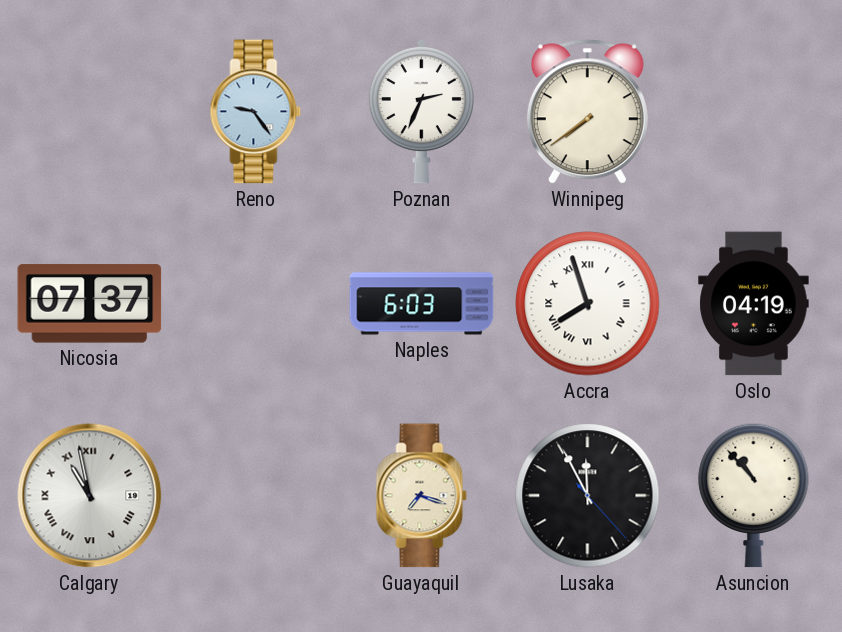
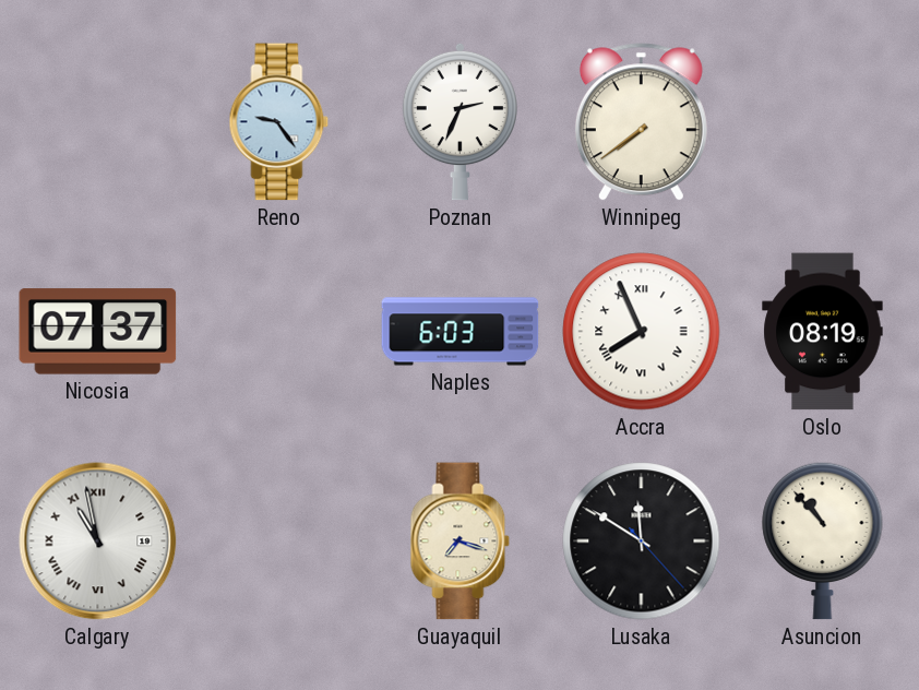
Accra: 7:57 -> 7:56
Oslo: 04:19 -> 08:19
Lusaka: 11:55 -> 11:50
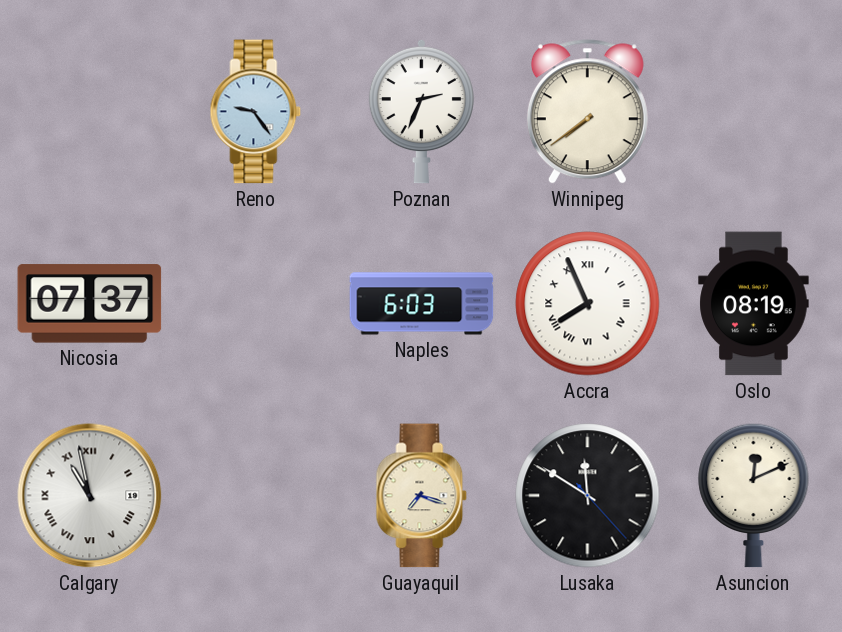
Asuncion: 10:53 -> 12:11
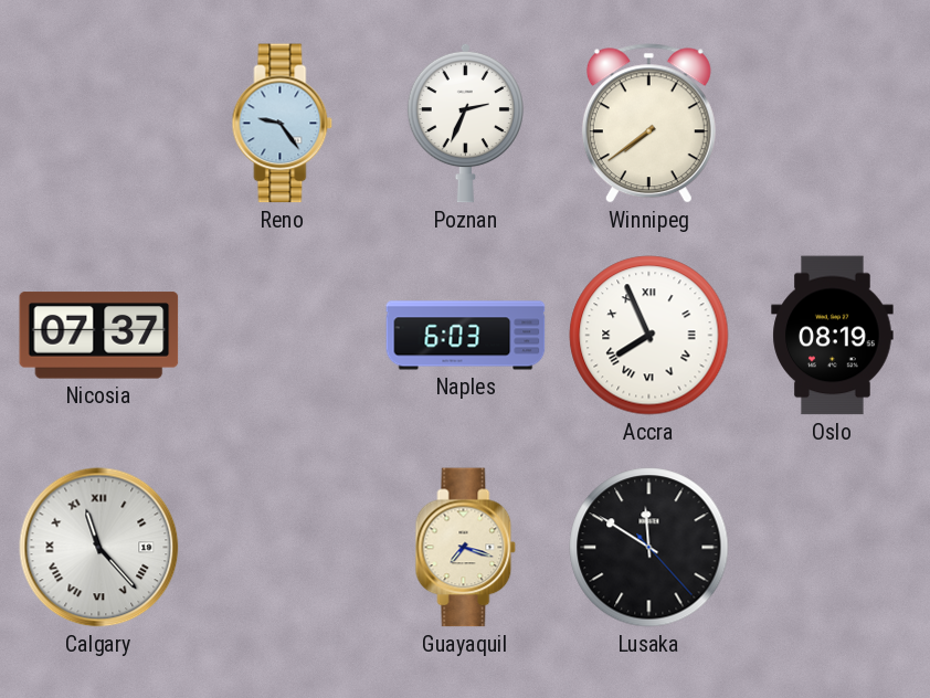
Calgary: 10:58 -> 11:23
Asuncion: 12:11 -> none
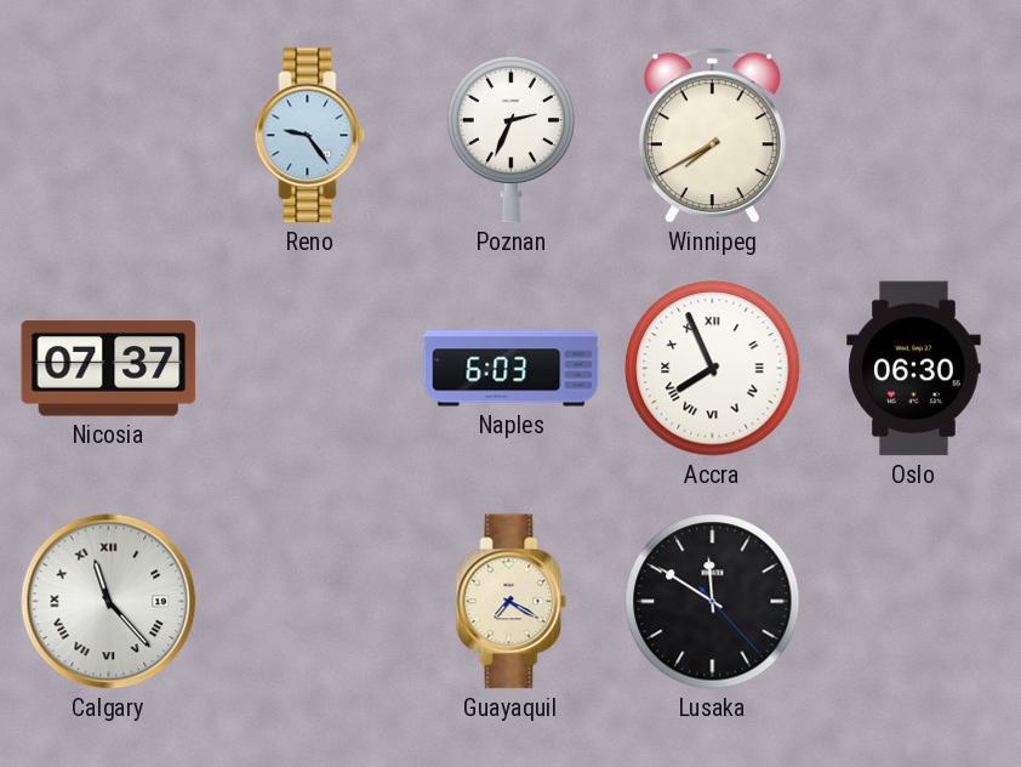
Winnipeg: 7:39 -> 7:40
Oslo: 08:19 -> 06:30
Guayaquil: 7:18 -> 7:20
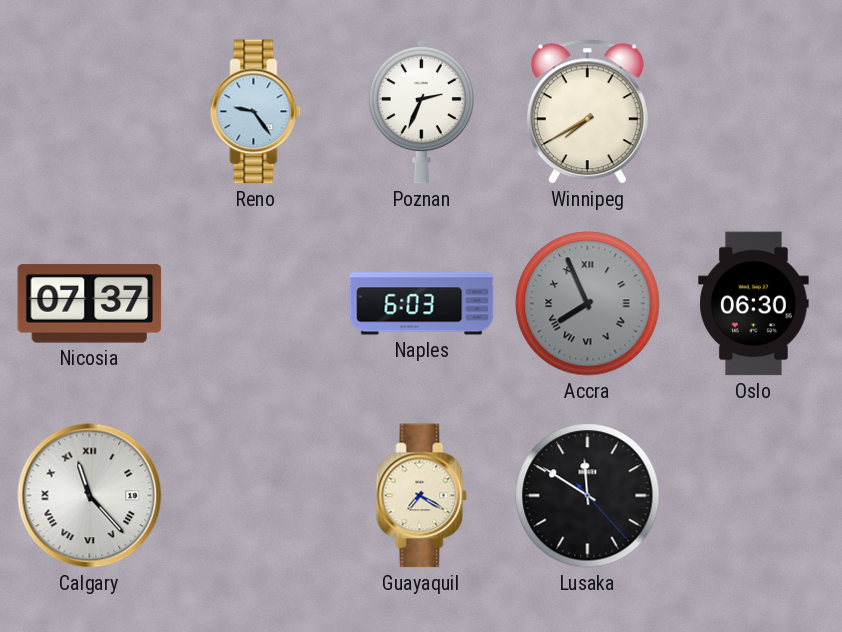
Accra dial: white -> grey
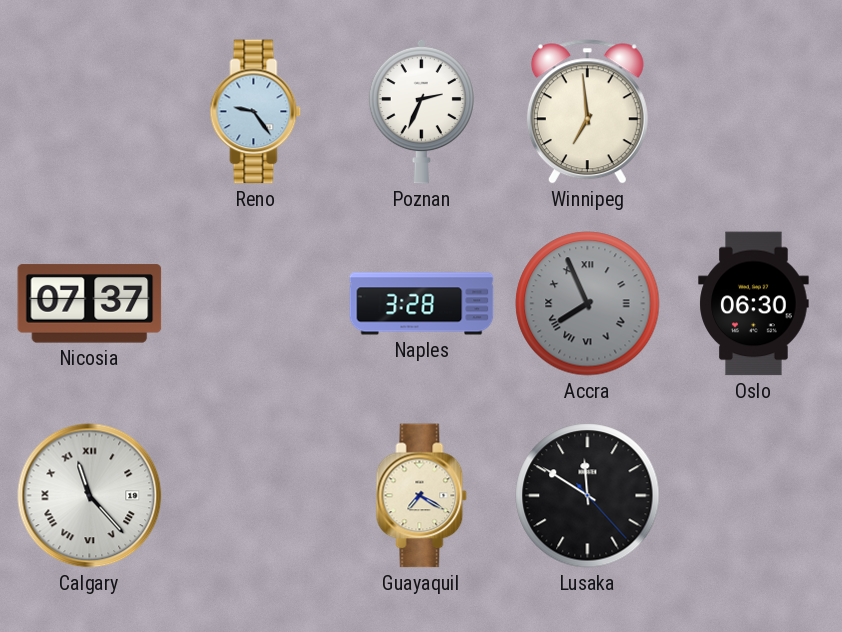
Winnipeg: 7:40 -> 6:59
Naples: 6:03 -> 3:28
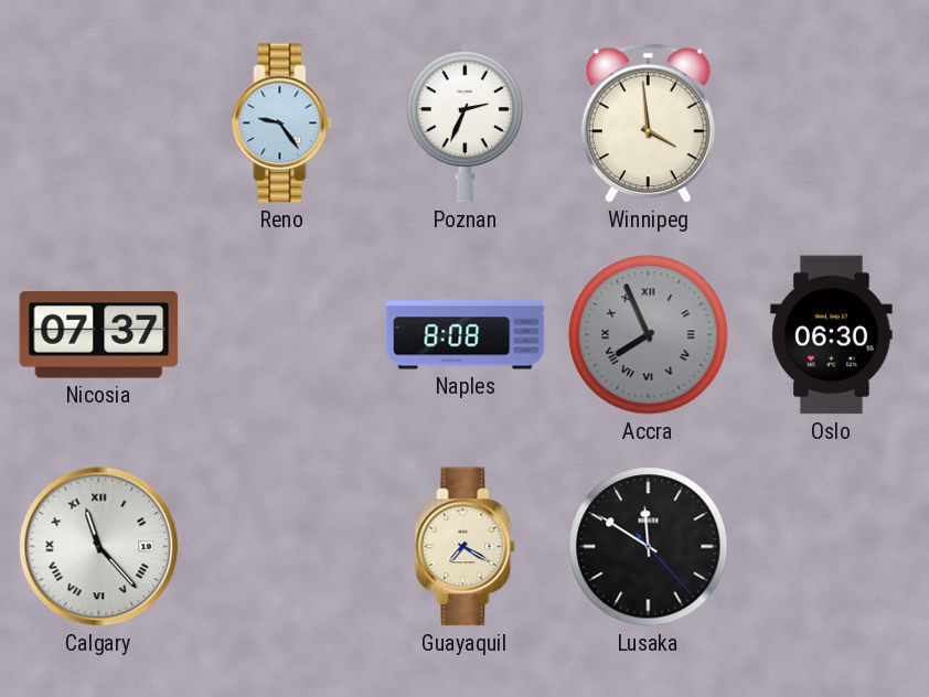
Winnipeg: 6:59 -> 3:59
Naples: 3:28 -> 8:08
